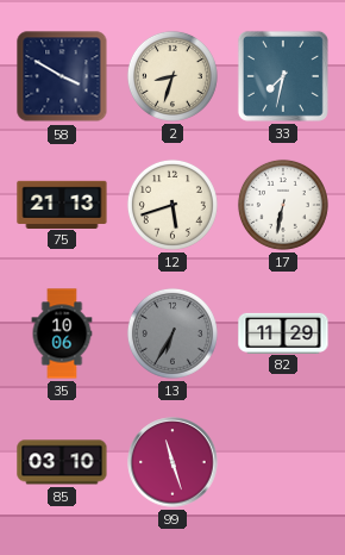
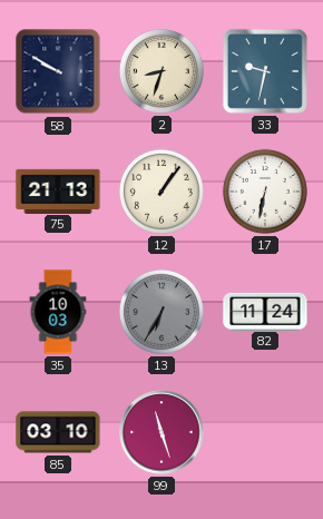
58: 3:50 -> 9:50
33: 7:32 -> 9:32
12: 5:42 -> 1:06
35: 10:06 -> 10:03
82: 11:29 -> 11:24
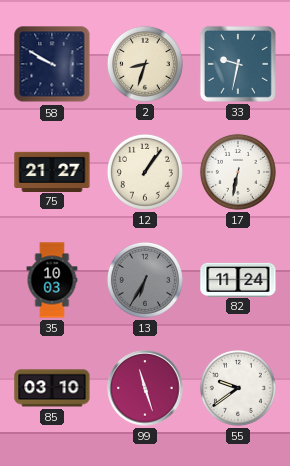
75: 21:13 -> 21:27
55: none -> 9:39
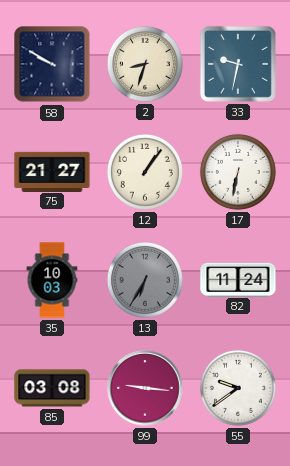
85: 03:10 -> 03:08
99: 11:27 -> 9:16
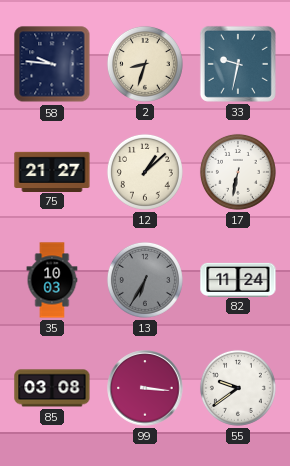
58: 9:50 -> 9:46
12: 1:06 -> 1:08
99: 9:16 -> 3:16
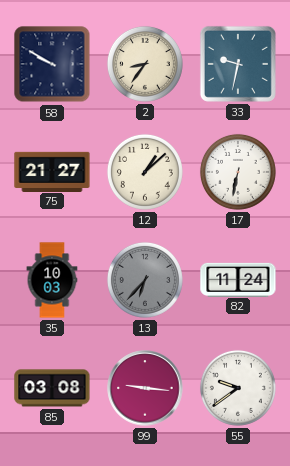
58: 9:46 -> 9:50
2: 8:33 -> 8:36
13: 6:35 -> 6:37
99: 3:16 -> 9:16
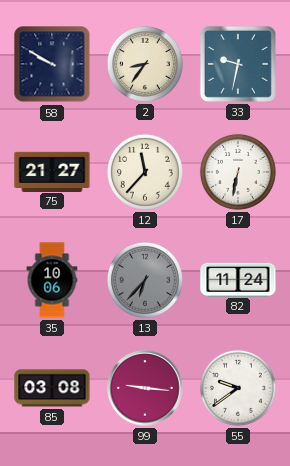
12: 1:08 -> 11:37
35: 10:03 -> 10:06
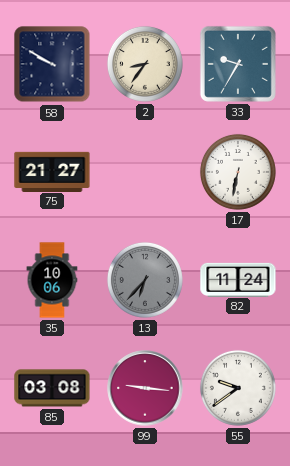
33: 9:32 -> 9:35
12: 11:37 -> none
